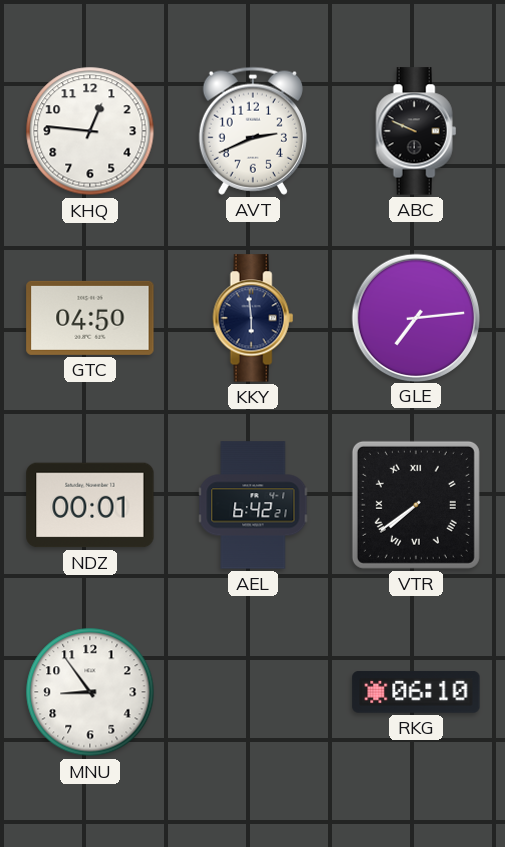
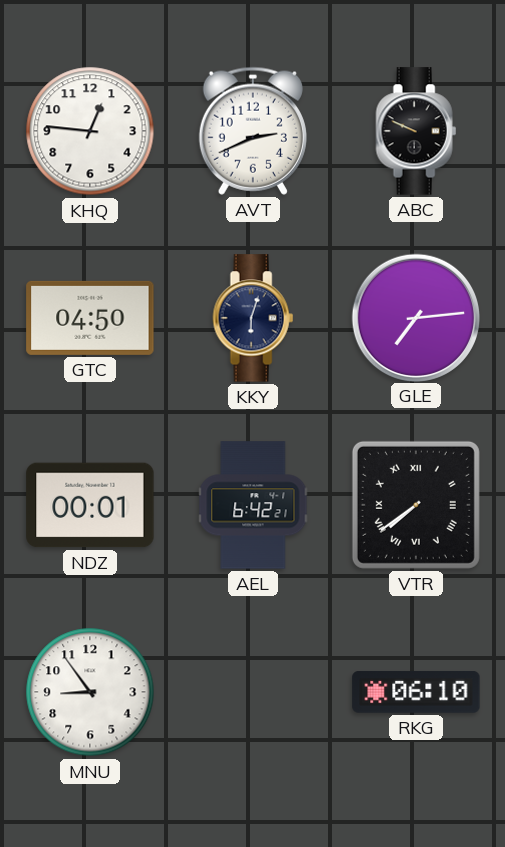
KKY: 5:59 -> 6:03
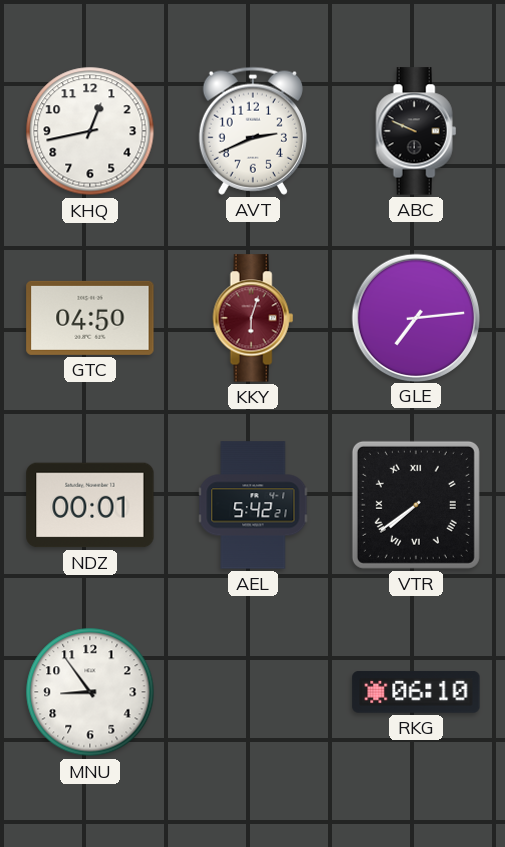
KHQ: 12:46 -> 12:43
KKY dial: navy -> burgundy
AEL: 6:42 -> 5:42
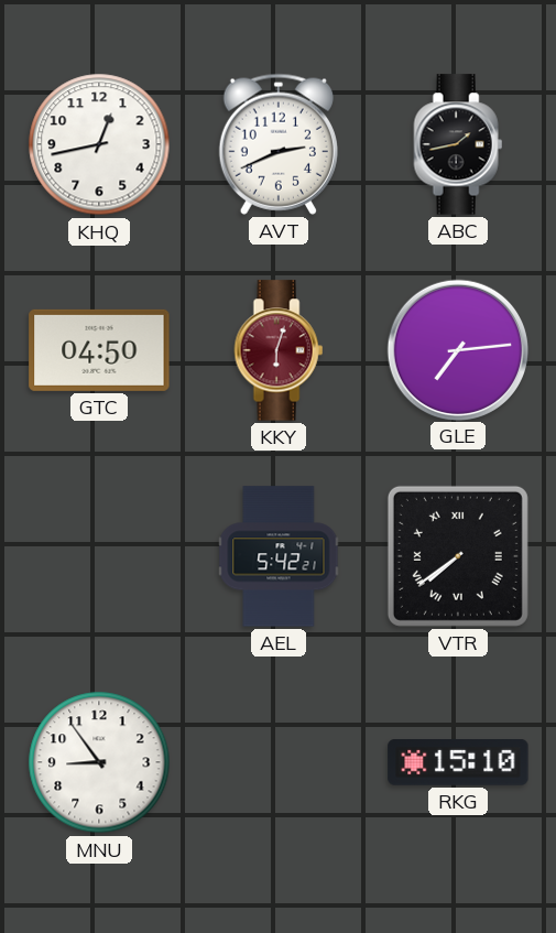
ABC: 9:49 -> 1:43
NDZ: 00:01 -> none
RKG: 06:10 -> 15:10
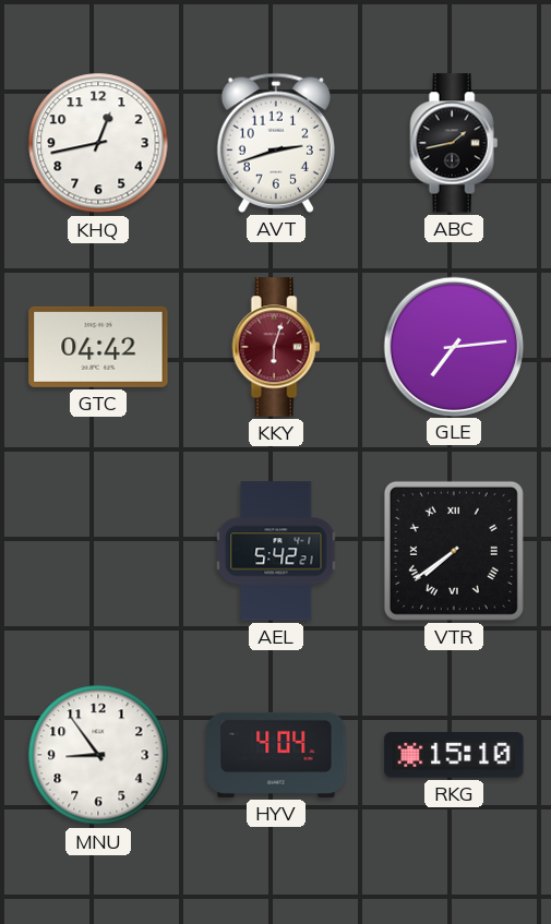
AVT: 2:41 -> 2:42
GTC: 04:50 -> 04:42
HYV: none -> 4:04
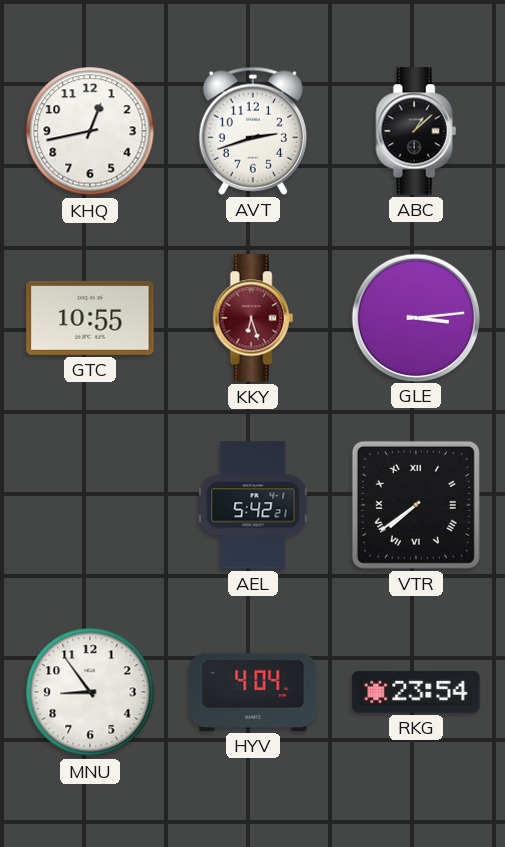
ABC: 1:43 -> 1:08
GTC: 04:42 -> 10:55
KKY: 6:03 -> 6:27
GLE: 7:14 -> 3:14
RKG: 15:10 -> 23:54
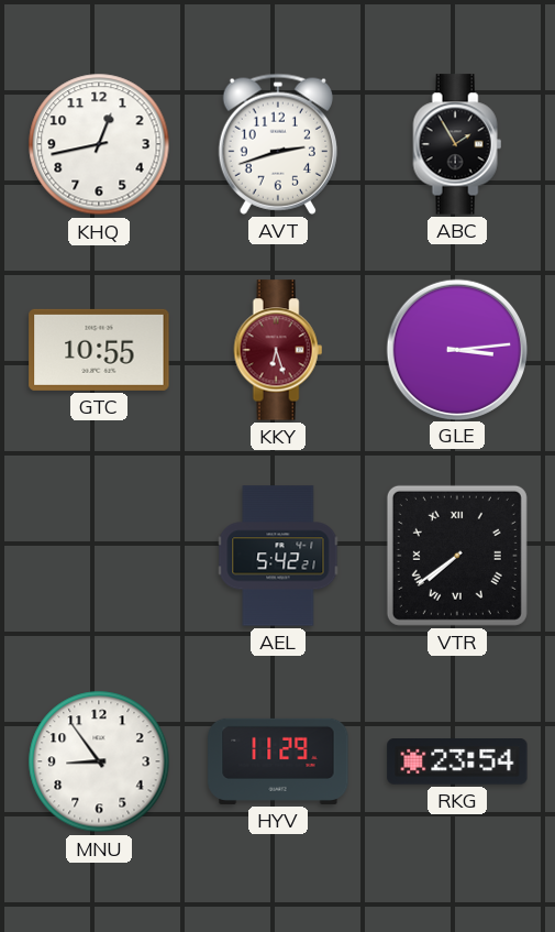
ABC: 1:08 -> 1:55
HYV: 4:04 -> 11:29
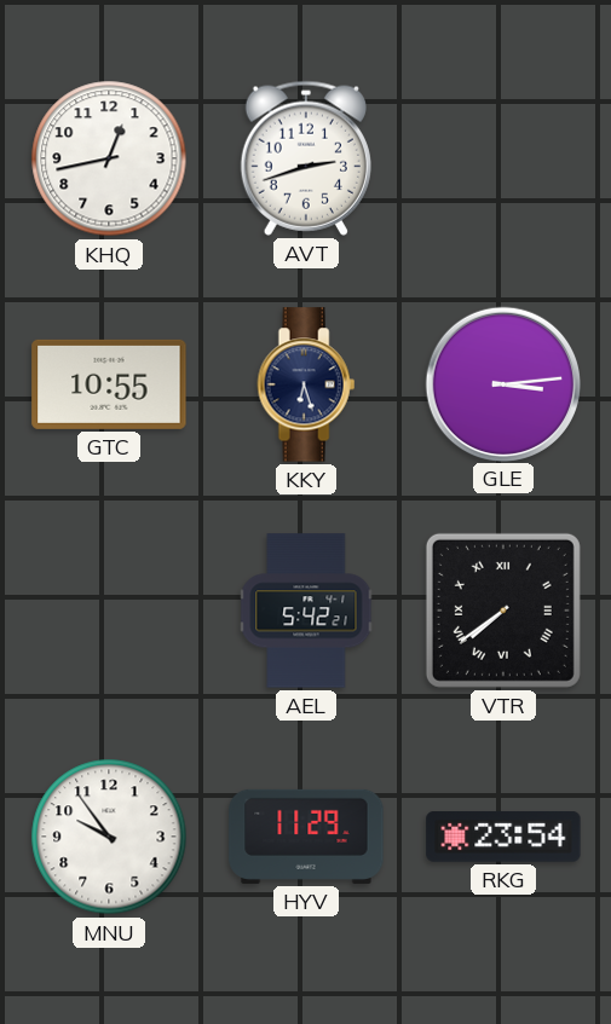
ABC: 1:55 -> none
KKY dial: burgundy -> navy
MNU: 8:54 -> 9:54
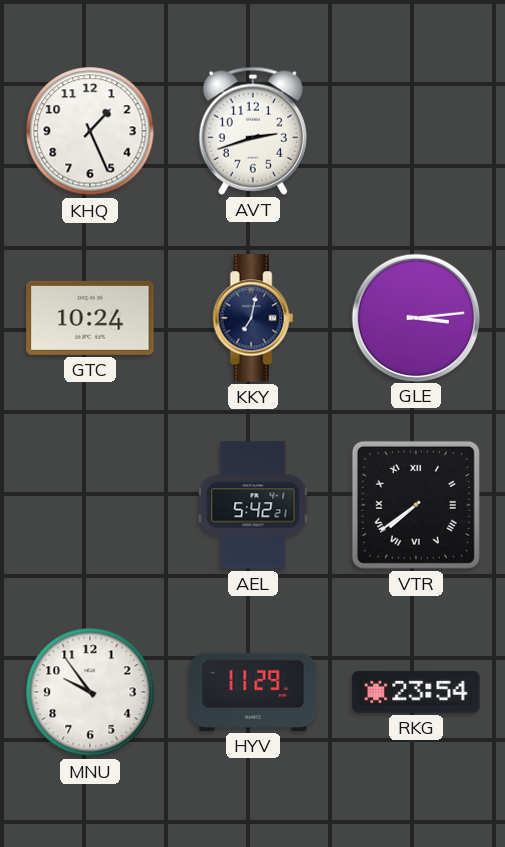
KHQ: 12:43 -> 1:26
GTC: 10:55 -> 10:24
KKY: 6:27 -> 7:02
